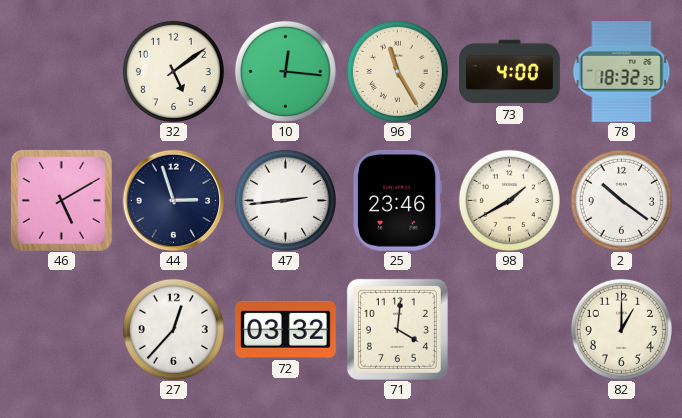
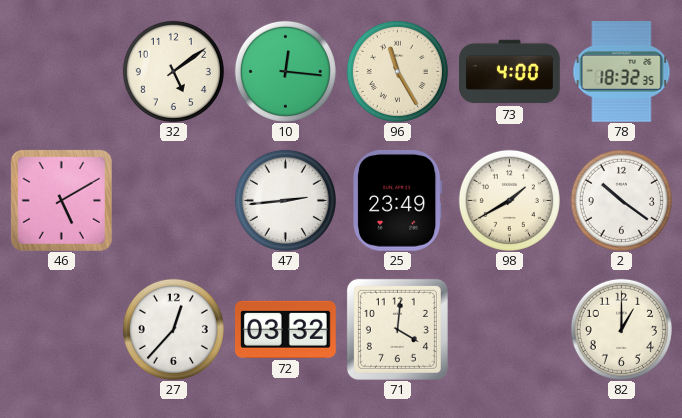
44: 2:57 -> none
25: 23:46 -> 23:49
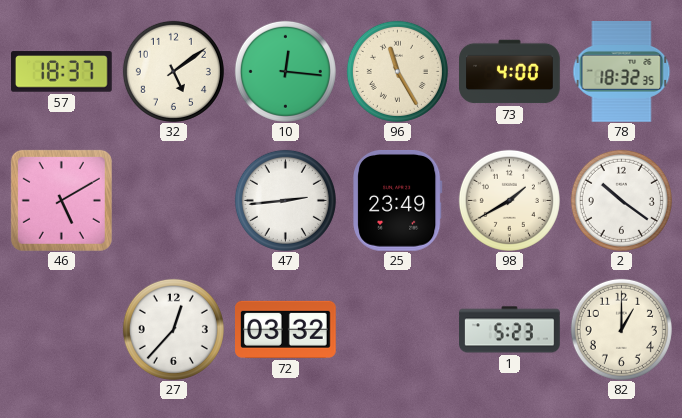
57: none -> 18:37
71: 4:01 -> none
1: none -> 5:23
